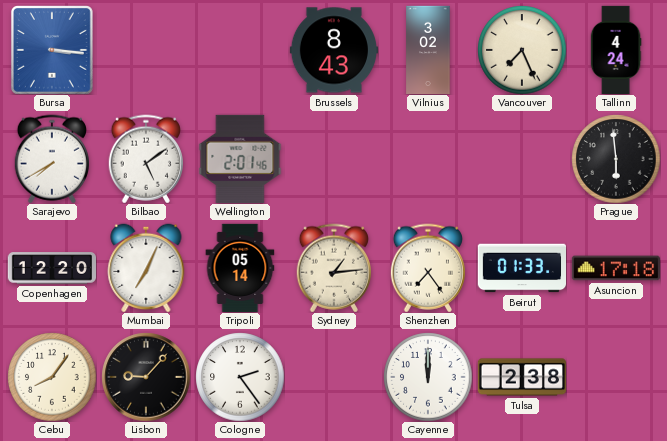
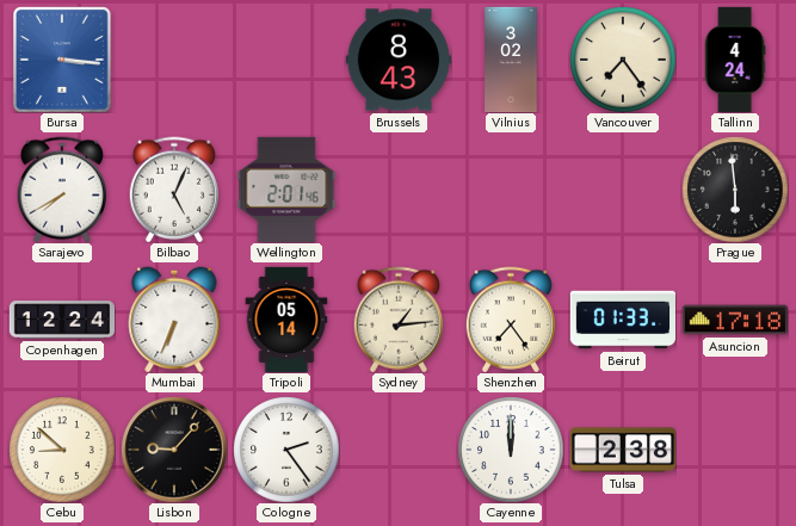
Vancouver: 7:26 -> 7:24
Bilbao: 5:09 -> 5:04
Copenhagen: 12:20 -> 12:24
Mumbai: 7:04 -> 6:34
Cebu: 8:06 -> 8:52
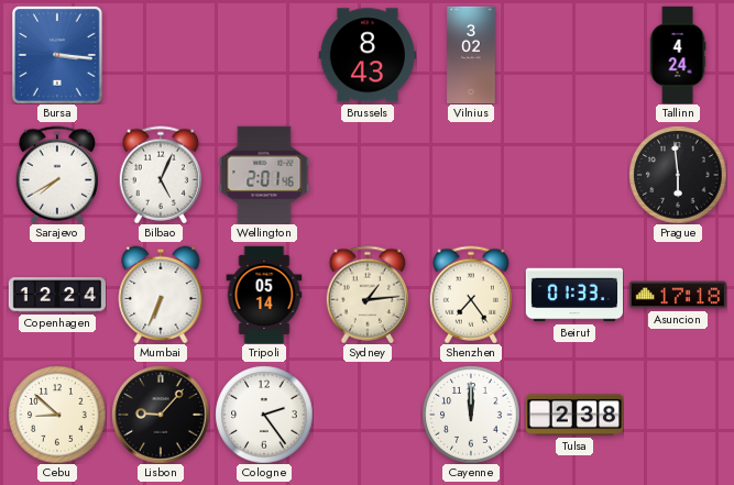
Vancouver: 7:24 -> none
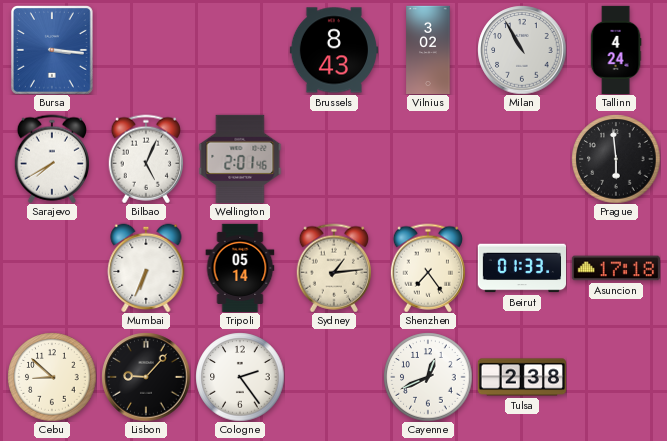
Milan: none -> 10:55
Copenhagen: 12:24 -> none
Cayenne: 12:00 -> 12:41
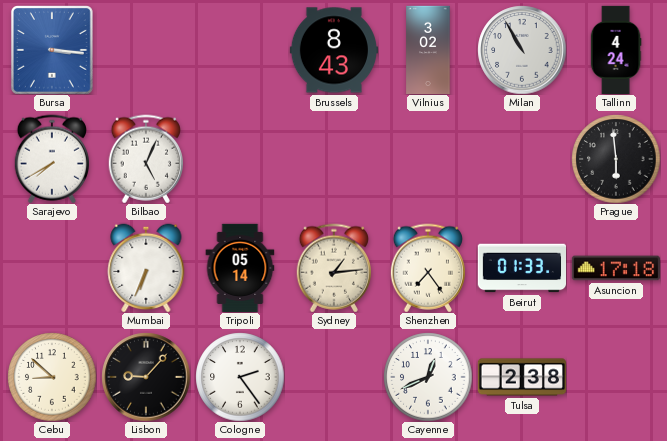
Wellington: 2:01 -> none
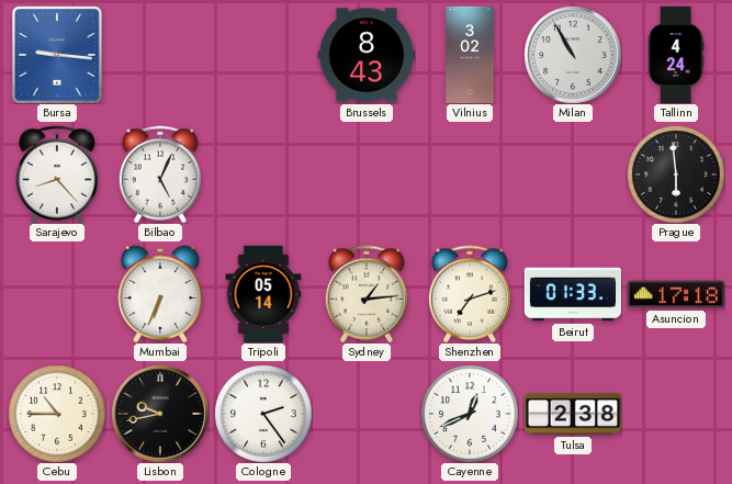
Bursa: 3:16 -> 9:16
Sarajevo: 7:40 -> 8:23
Shenzhen: 7:24 -> 7:12
Cebu: 8:52 -> 10:45
Lisbon: 9:07 -> 9:43
